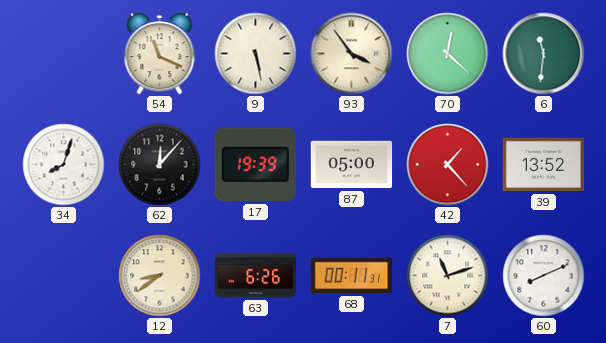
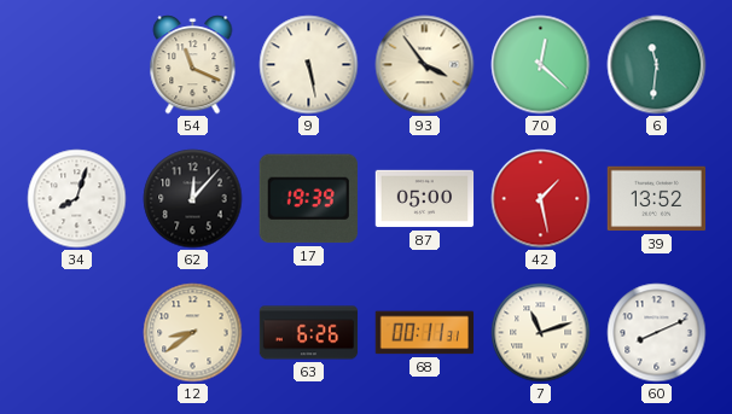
42: 1:23 -> 1:28
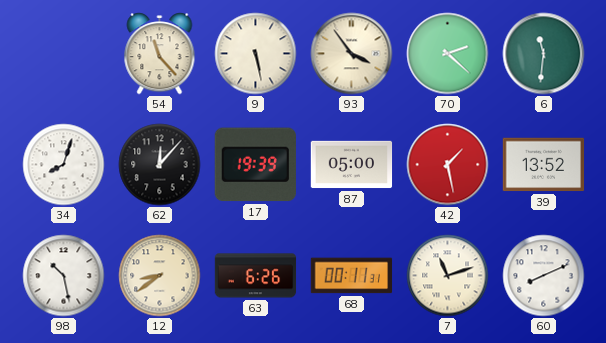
54: 11:19 -> 11:23
70: 12:22 -> 2:22
98: none -> 10:28
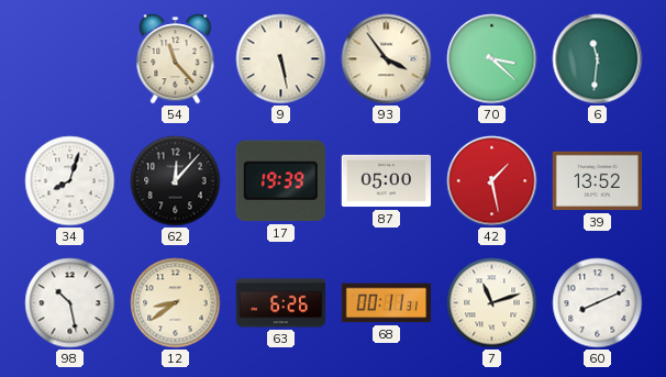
70: 2:22 -> 3:22
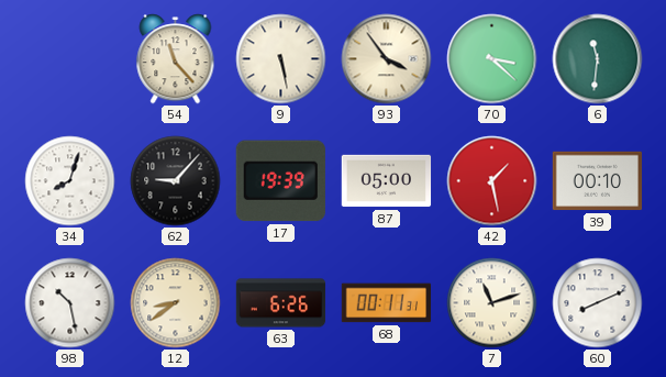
62: 12:07 -> 9:07
39: 13:52 -> 00:10
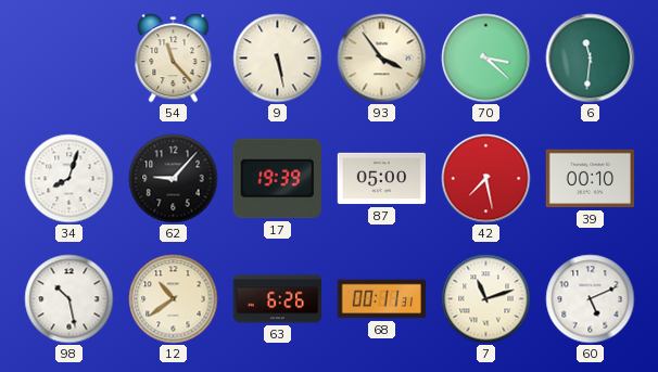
42: 1:28 -> 7:28
12: 8:39 -> 10:39
60: 8:11 -> 5:11
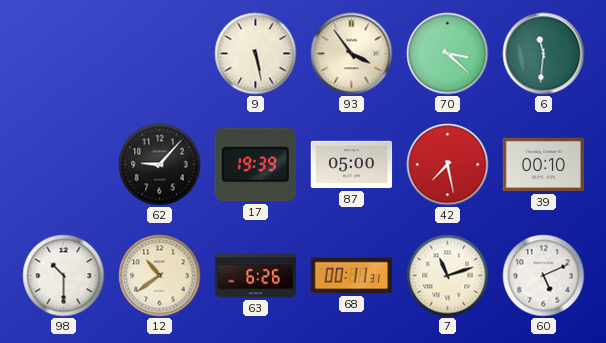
54: 11:23 -> none
34: 8:03 -> none
98: 10:28 -> 10:30
